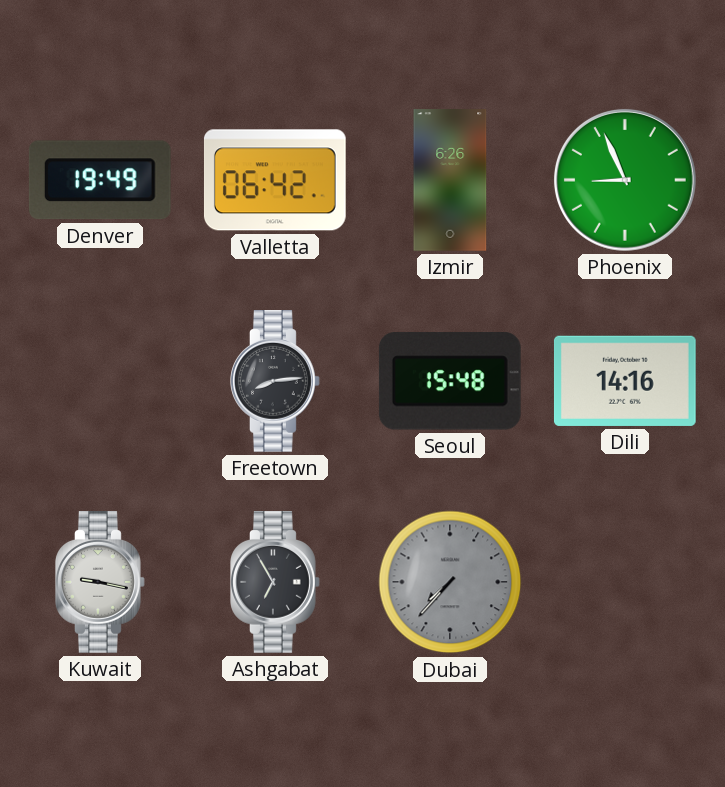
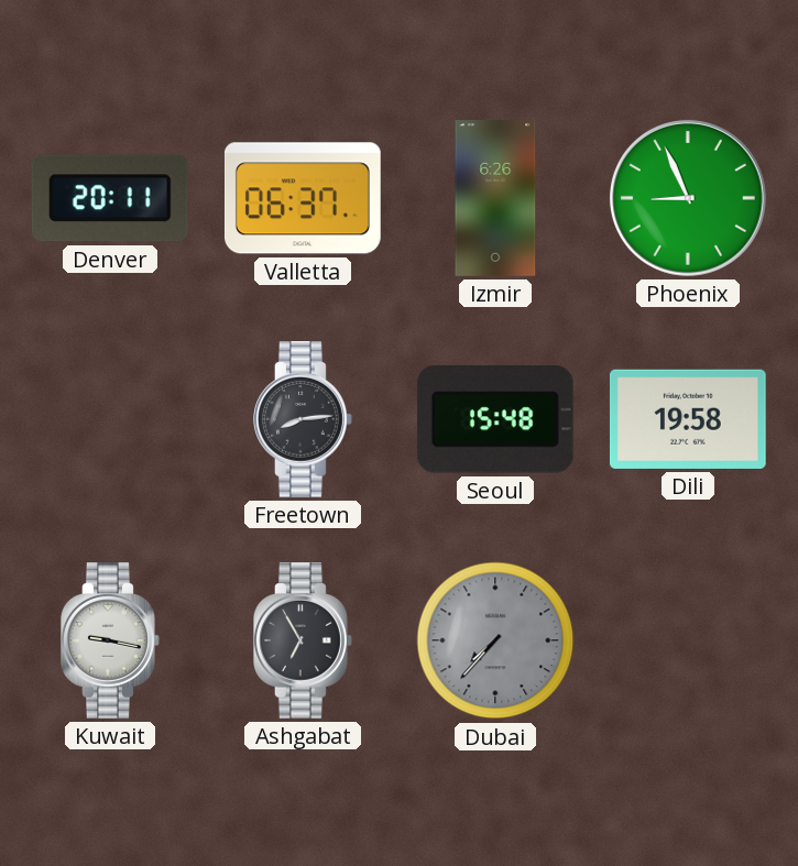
Denver: 19:49 -> 20:11
Valletta: 06:42 -> 06:37
Dili: 14:16 -> 19:58
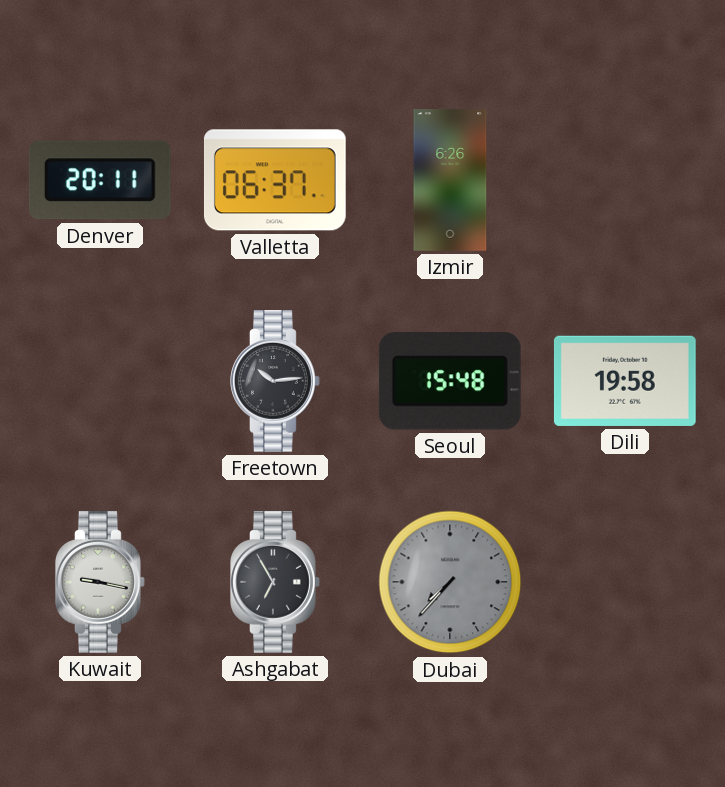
Phoenix: 8:56 -> none
Freetown: 8:14 -> 10:14
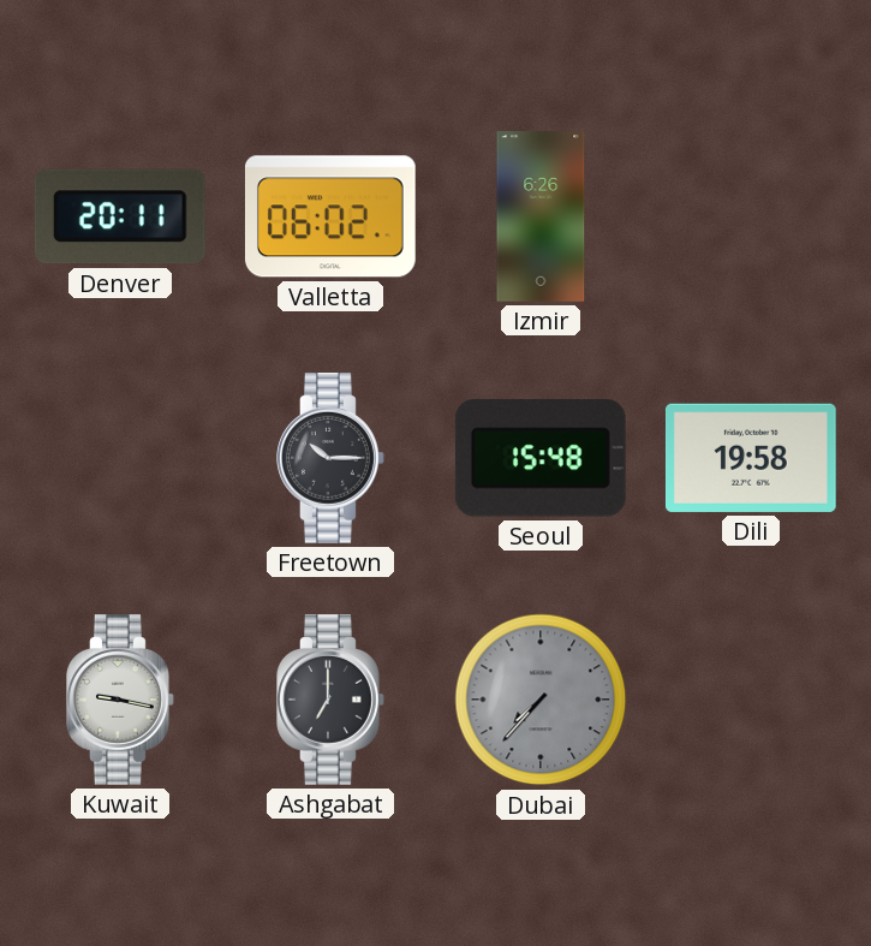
Valletta: 06:37 -> 06:02
Freetown: 10:14 -> 10:15
Ashgabat: 6:55 -> 7:00
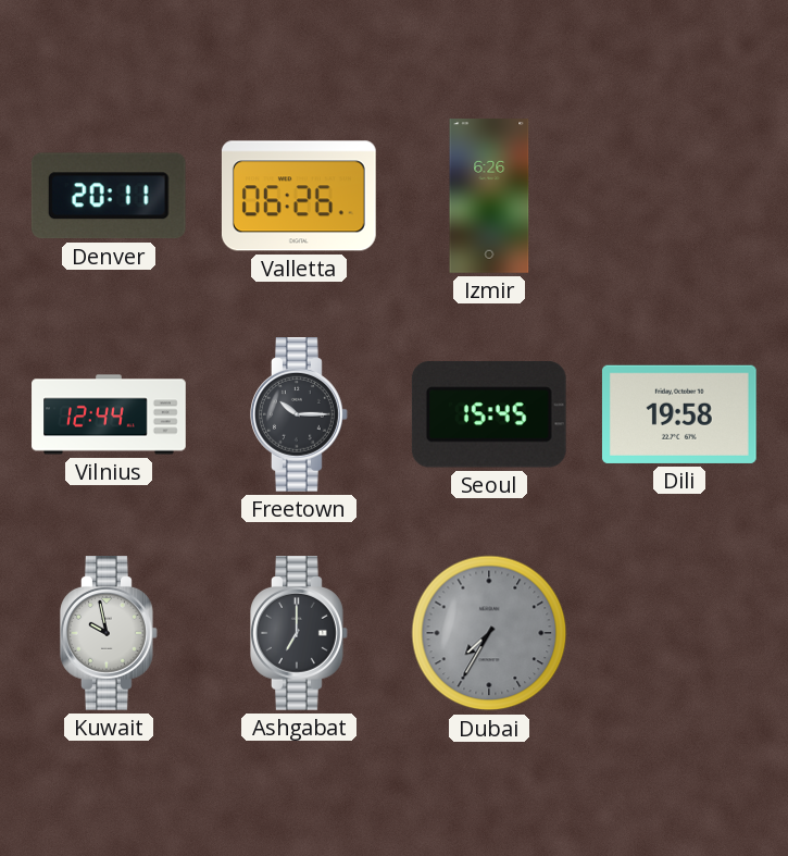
Valletta: 06:02 -> 06:26
Vilnius: none -> 12:44
Seoul: 15:48 -> 15:45
Kuwait: 9:17 -> 9:58
Dubai: 7:37 -> 7:35
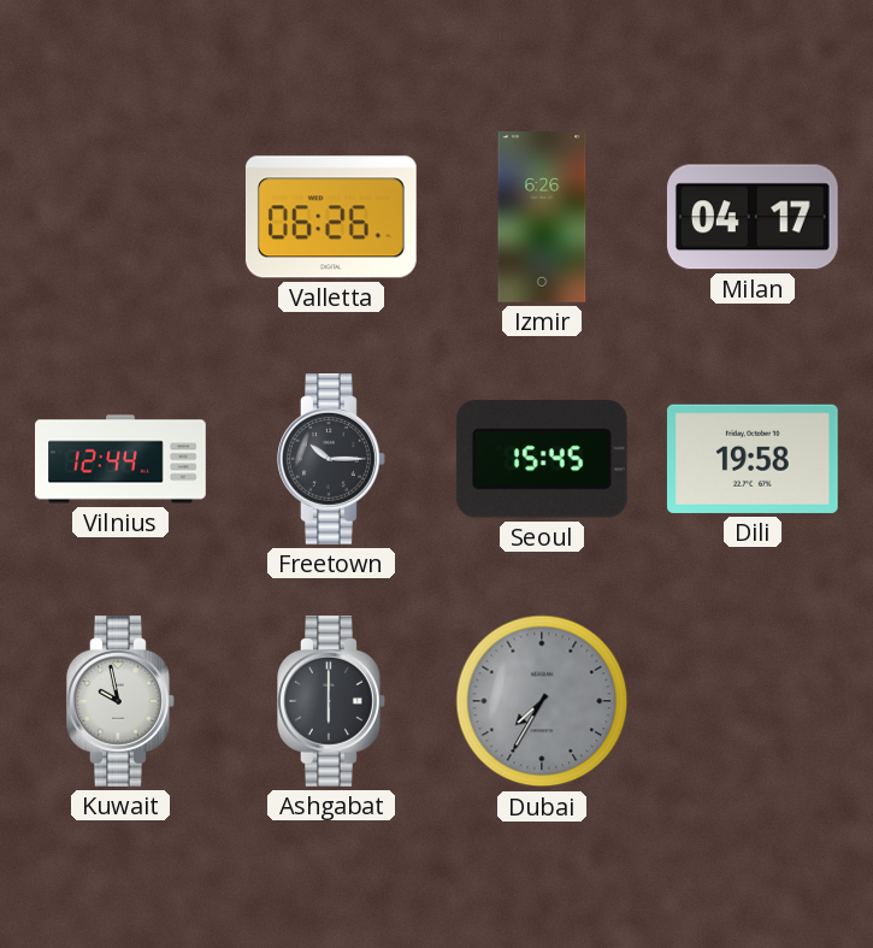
Denver: 20:11 -> none
Milan: none -> 04:17
Ashgabat: 7:00 -> 6:00
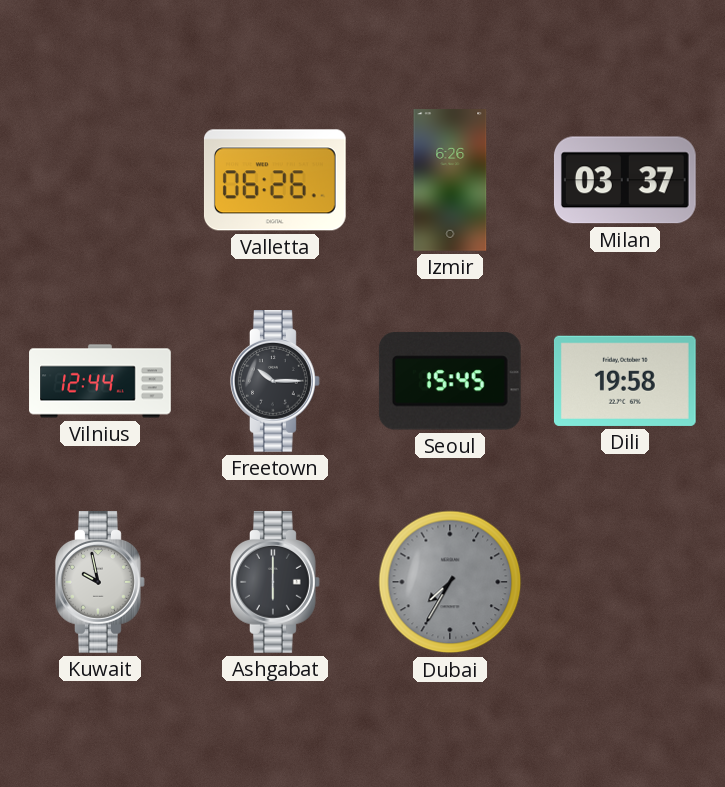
Milan: 04:17 -> 03:37
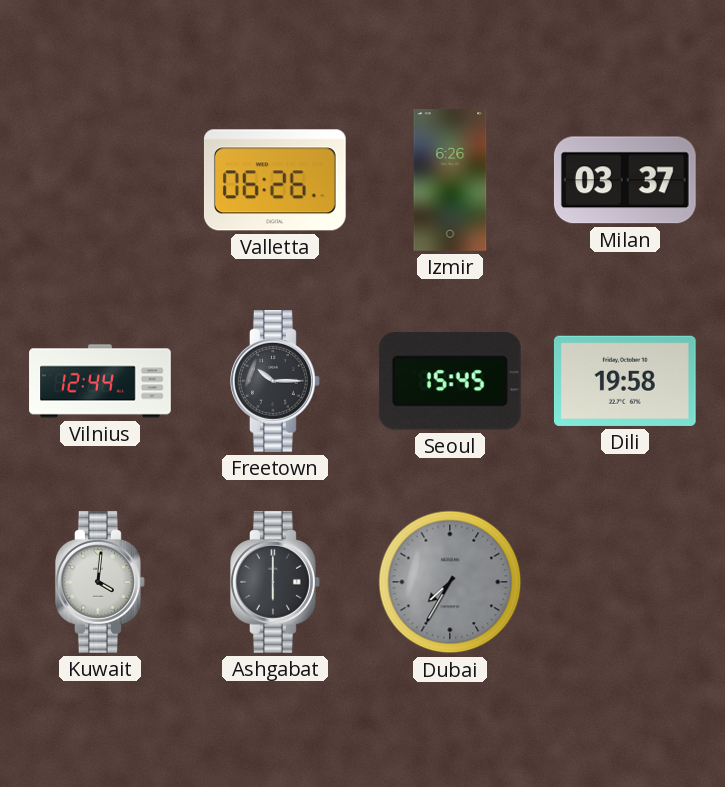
Kuwait: 9:58 -> 4:01
